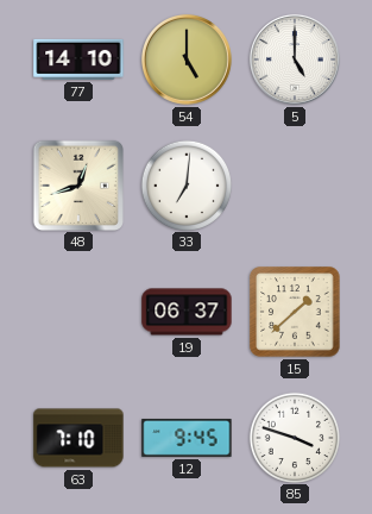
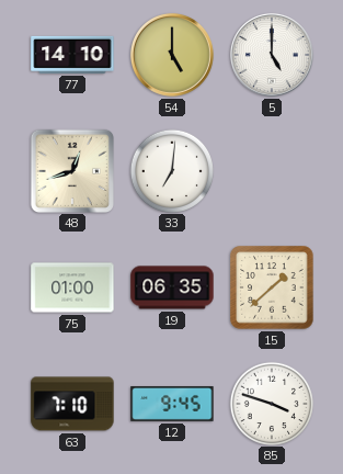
75: none -> 01:00
19: 06:37 -> 06:35
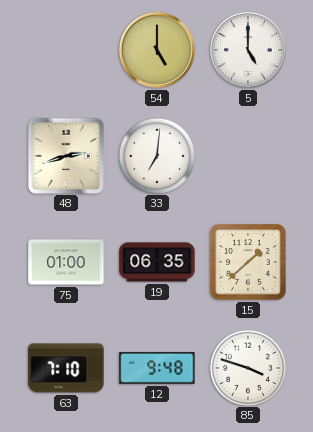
77: 14:10 -> none
48: 12:42 -> 2:42
12: 9:45 -> 9:48
